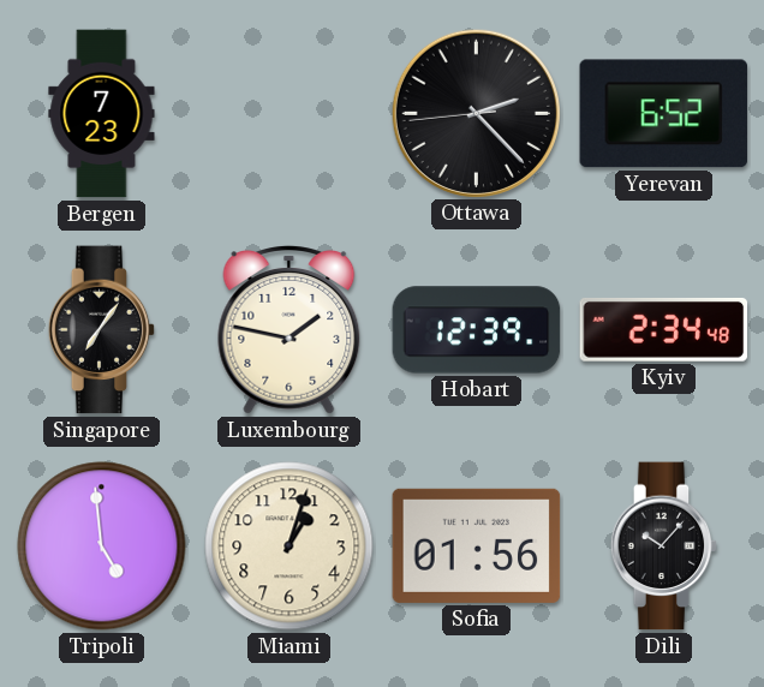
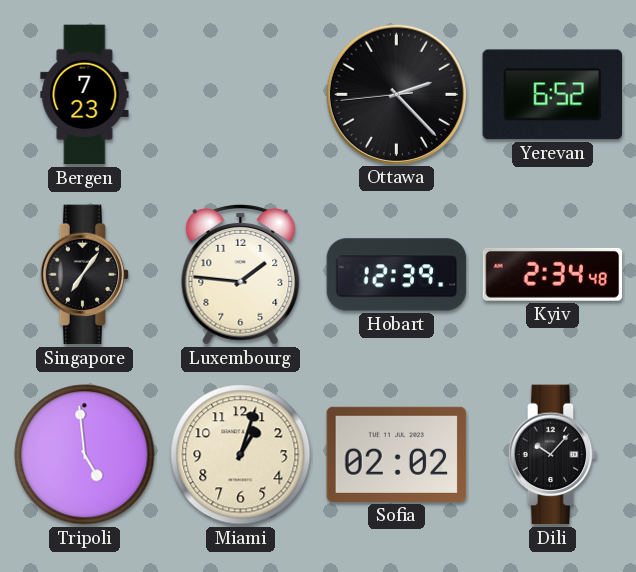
Luxembourg: 1:47 -> 1:46
Sofia: 01:56 -> 02:02
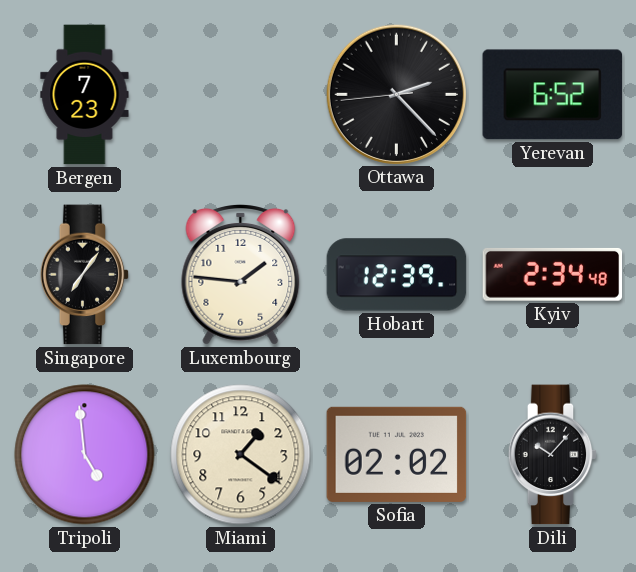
Miami: 1:03 -> 1:21
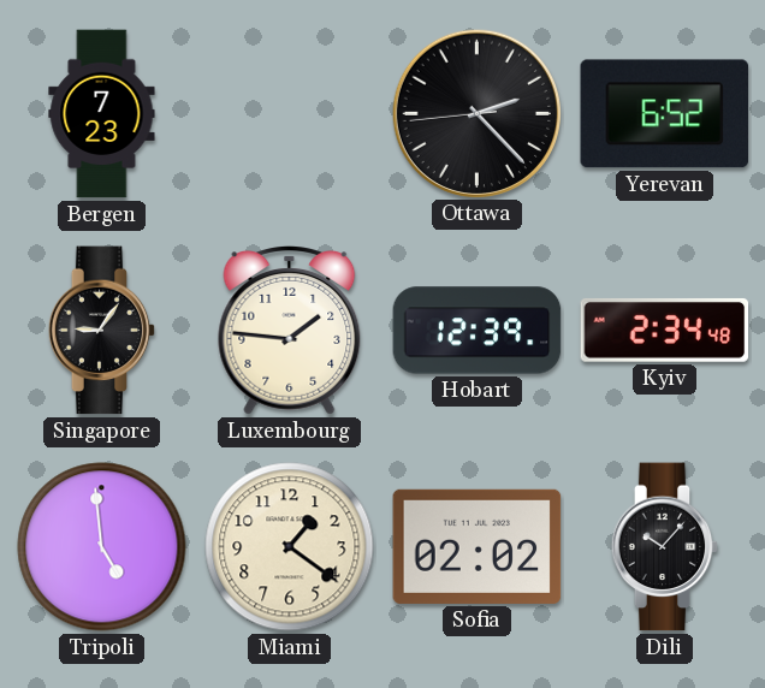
Singapore: 7:06 -> 9:06
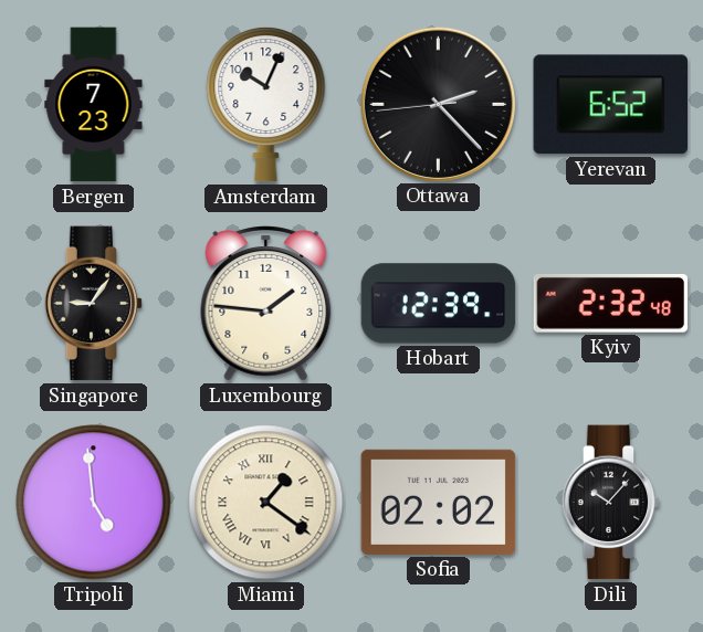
Amsterdam: none -> 10:04
Kyiv: 2:34 -> 2:32
Miami numerals: Arabic -> Roman
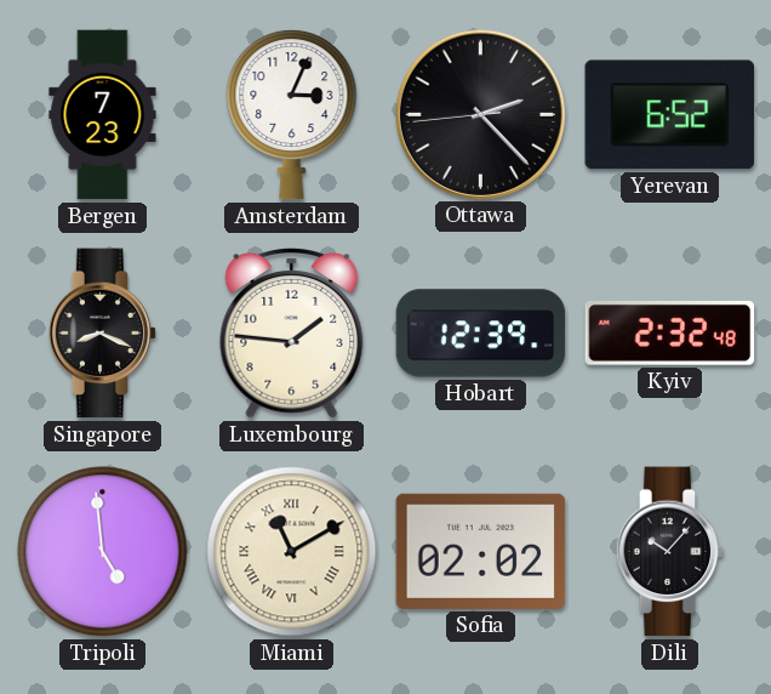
Amsterdam: 10:04 -> 3:04
Singapore: 9:06 -> 8:19
Miami: 1:21 -> 11:10
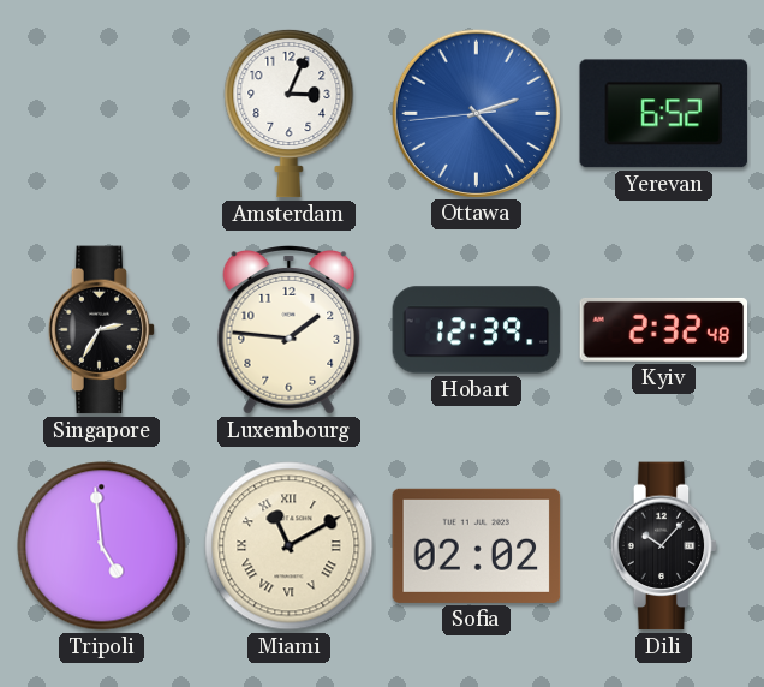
Bergen: 7:23 -> none
Ottawa dial: black -> blue
Singapore: 8:19 -> 2:35
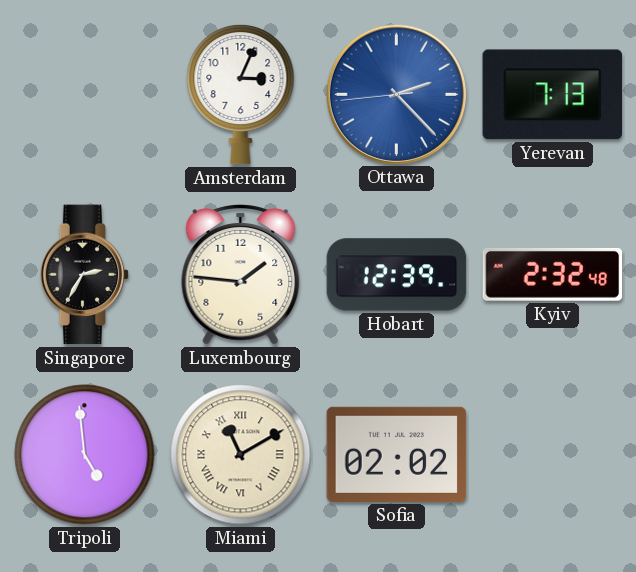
Yerevan: 6:52 -> 7:13
Dili: 10:07 -> none
